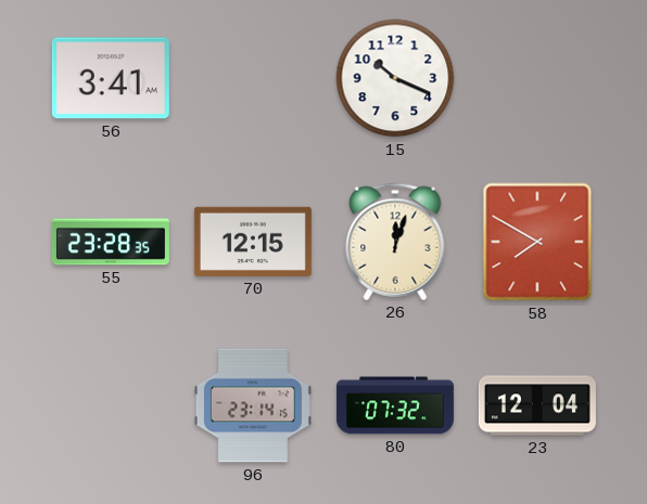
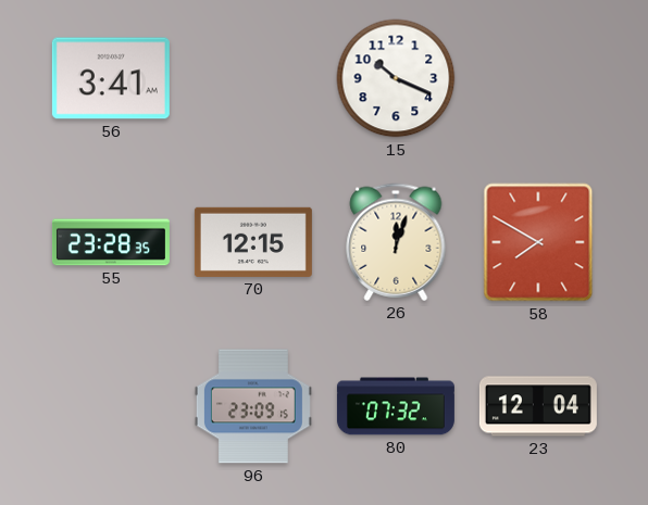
96: 23:14 -> 23:09
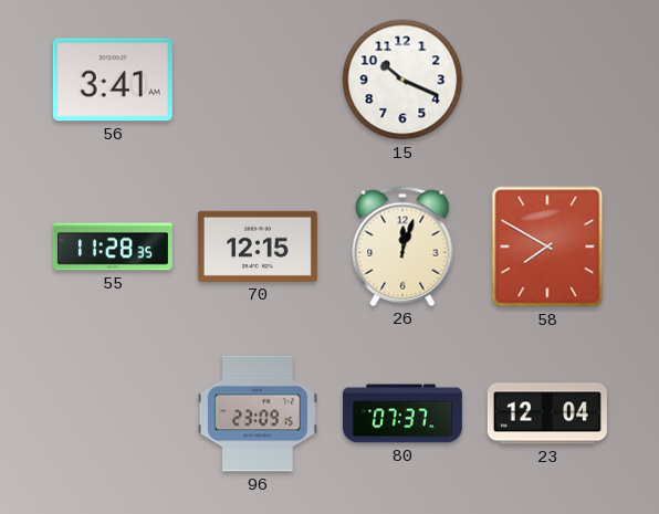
55: 23:28 -> 11:28
80: 07:32 -> 07:37
